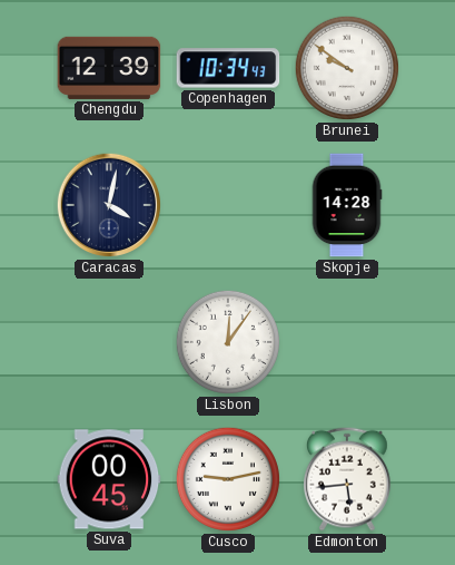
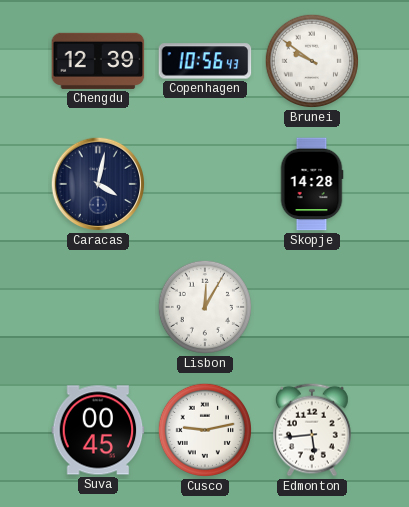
Copenhagen: 10:34 -> 10:56
Lisbon: 12:06 -> 12:05
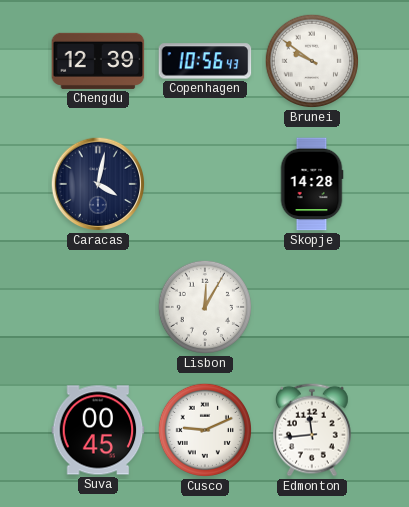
Cusco: 9:13 -> 9:11
Edmonton: 5:44 -> 11:44
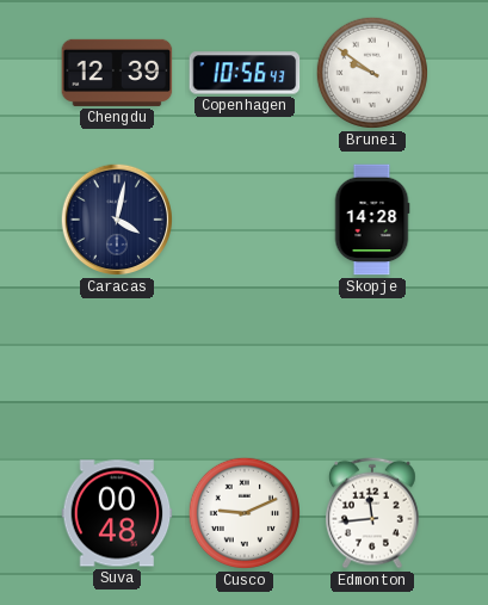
Lisbon: 12:05 -> none
Suva: 00:45 -> 00:48
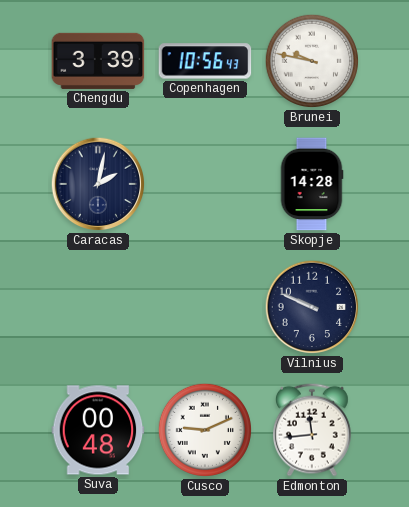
Chengdu: 12:39 -> 3:39
Brunei: 9:51 -> 9:47
Caracas: 4:02 -> 2:02
Vilnius: none -> 9:49
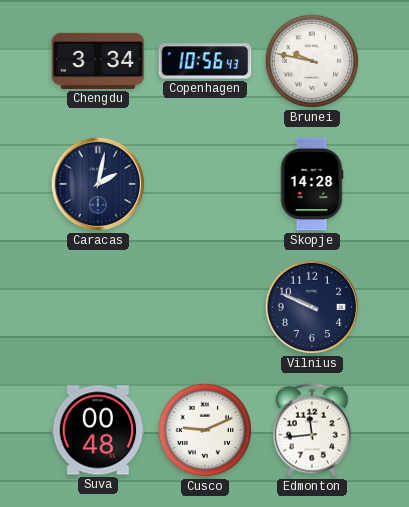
Chengdu: 3:39 -> 3:34
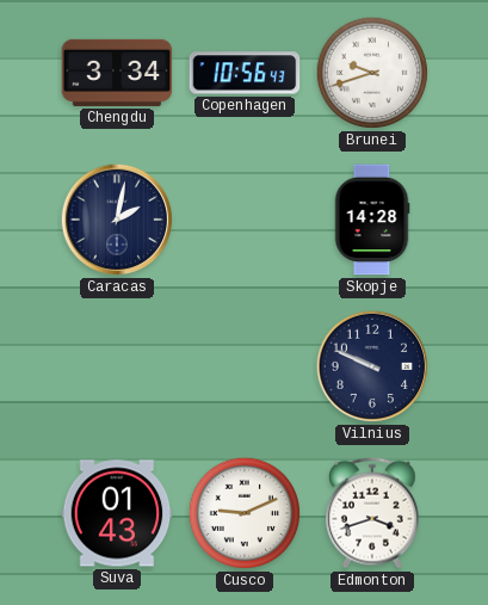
Brunei: 9:47 -> 9:42
Suva: 00:48 -> 01:43
Edmonton: 11:44 -> 3:42
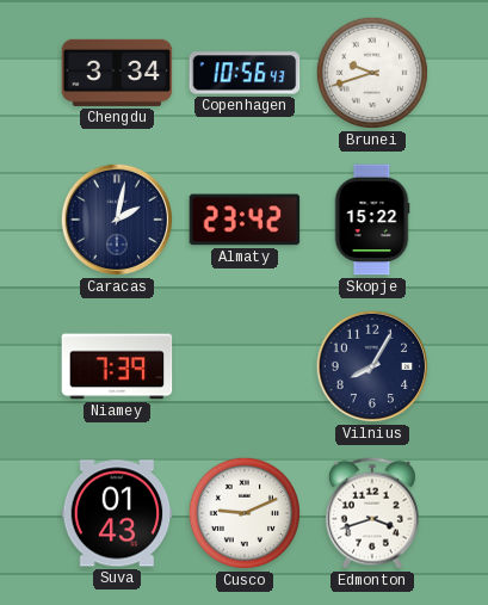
Almaty: none -> 23:42
Skopje: 14:28 -> 15:22
Niamey: none -> 7:39
Vilnius: 9:49 -> 8:05
